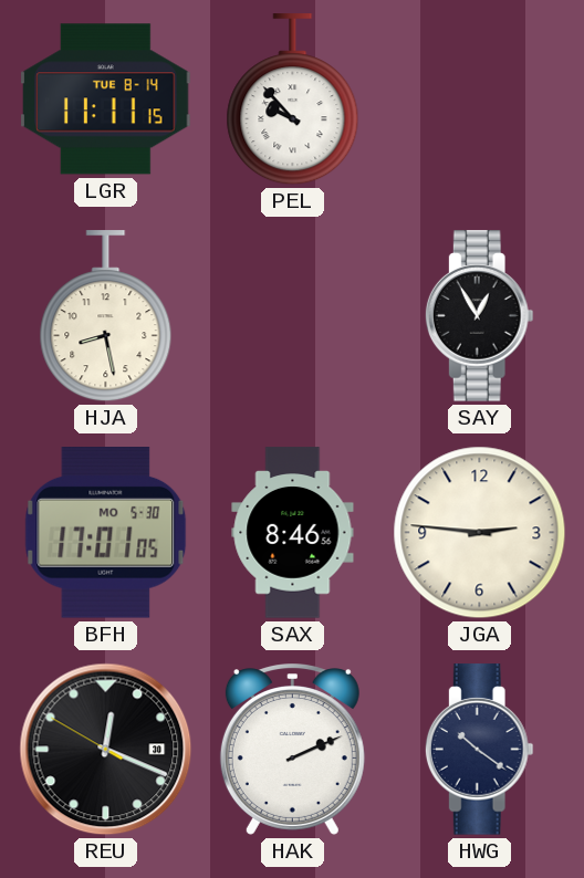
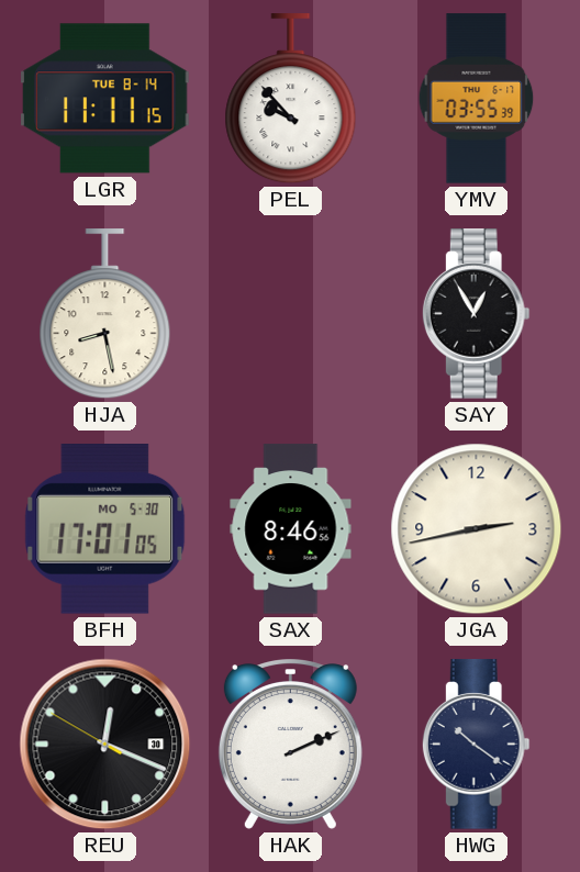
YMV: none -> 03:55
JGA: 2:46 -> 2:43
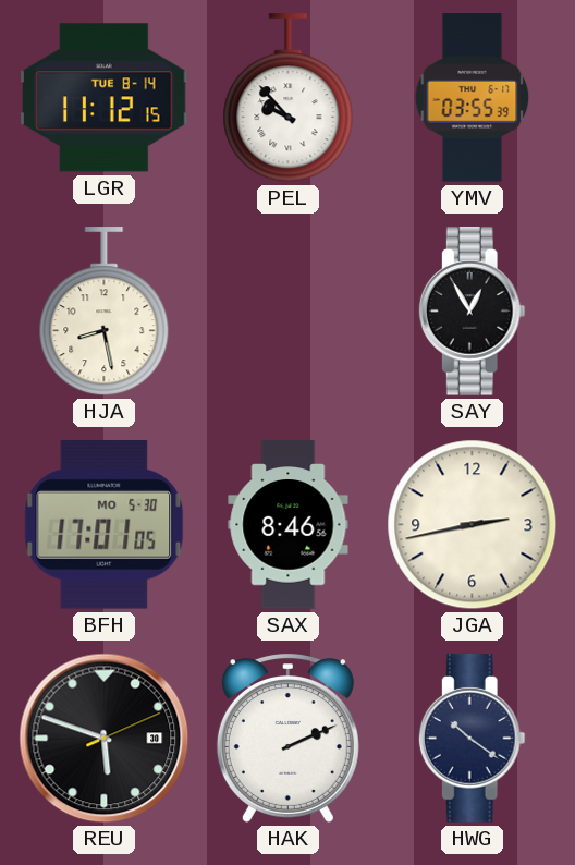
LGR: 11:11 -> 11:12
REU: 12:18 -> 5:48
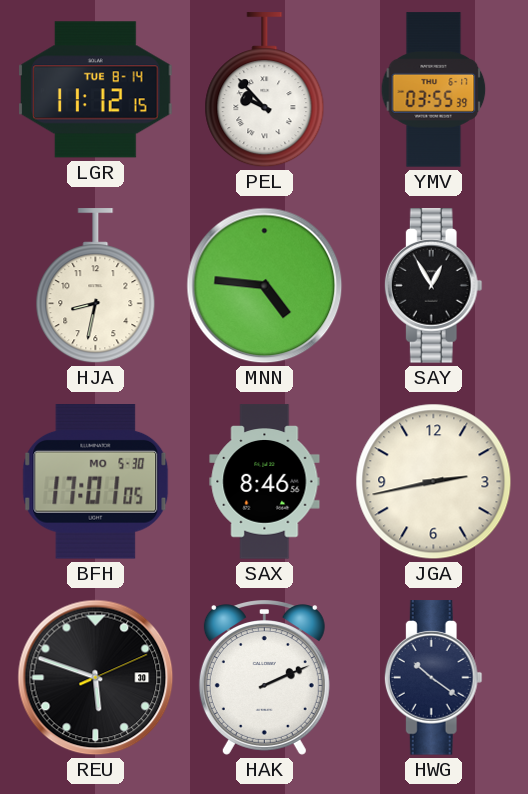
HJA: 8:28 -> 8:32
MNN: none -> 4:46
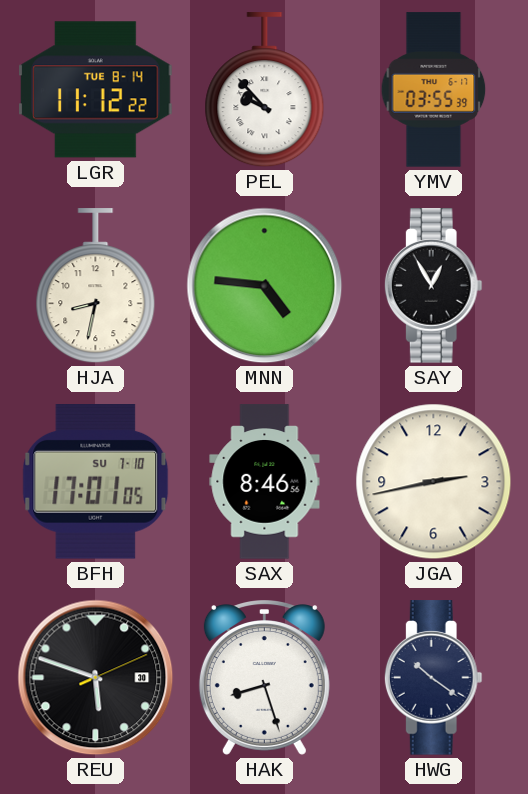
LGR: 11:12:15 -> 11:12:22
BFH date: MO 5-30 -> SU 7-10
HAK: 2:11 -> 8:27
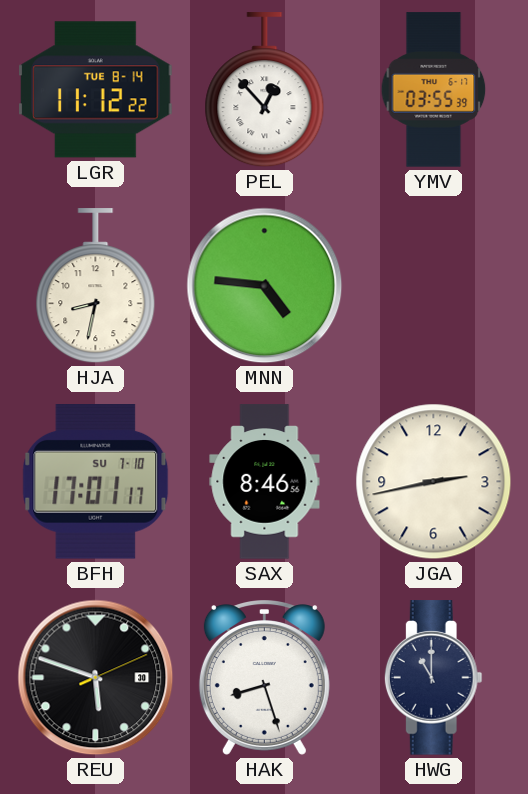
PEL: 9:53 -> 12:53
SAY: 12:55 -> none
BFH: 17:01:05 -> 17:01:17
HWG: 10:21 -> 11:00
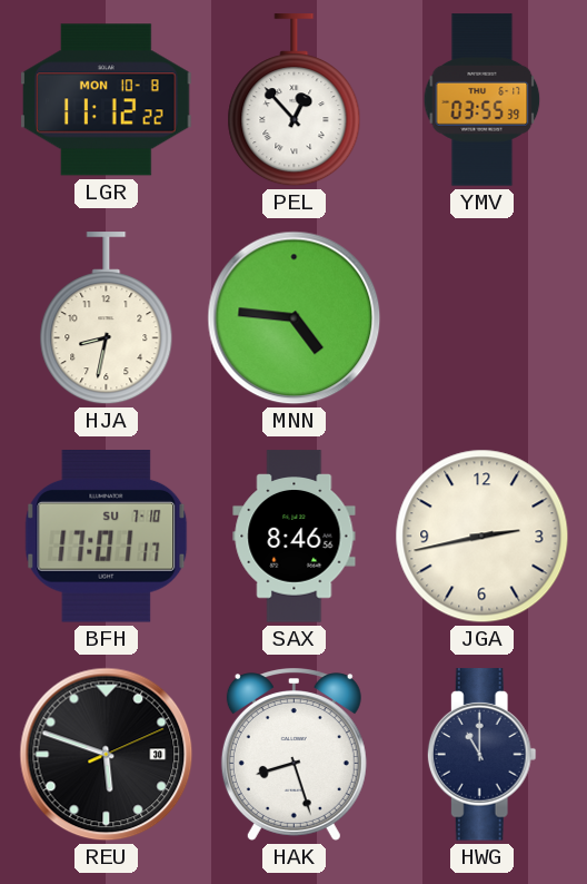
LGR date: TUE 8-14 -> MON 10-8
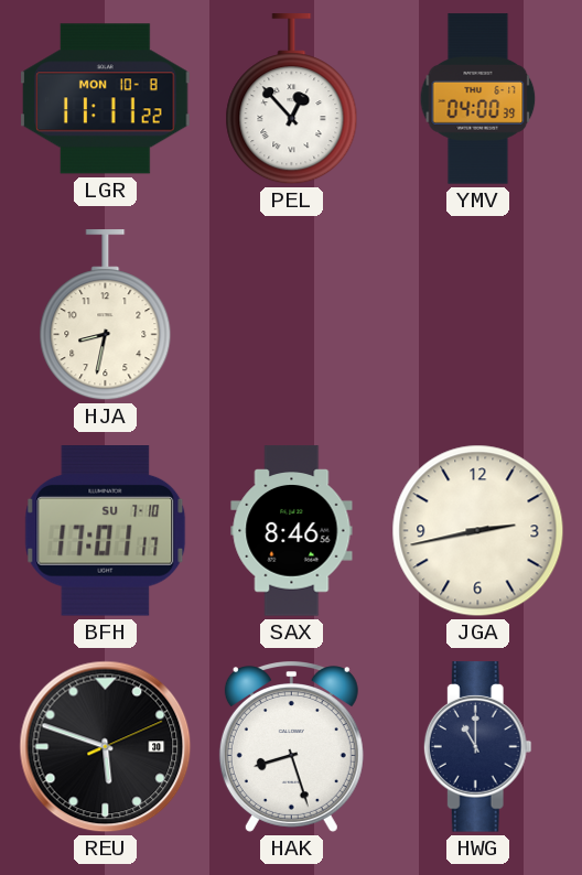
LGR: 11:12 -> 11:11
YMV: 03:55 -> 04:00
MNN: 4:46 -> none
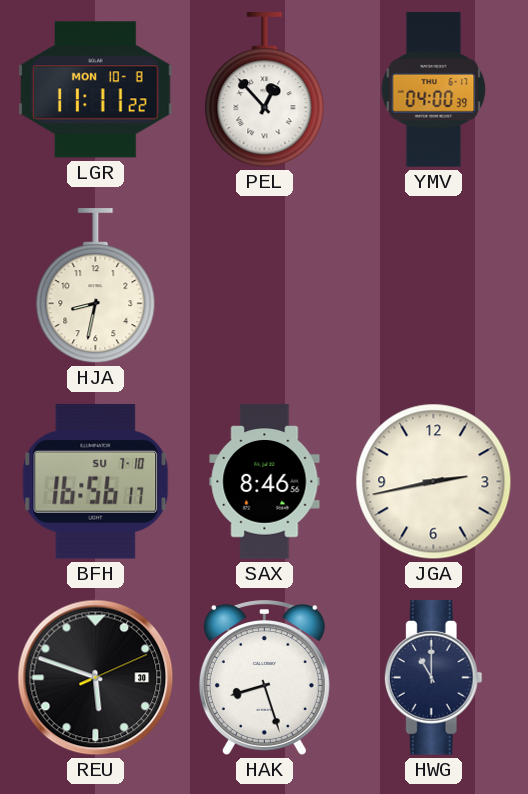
BFH: 17:01 -> 16:56
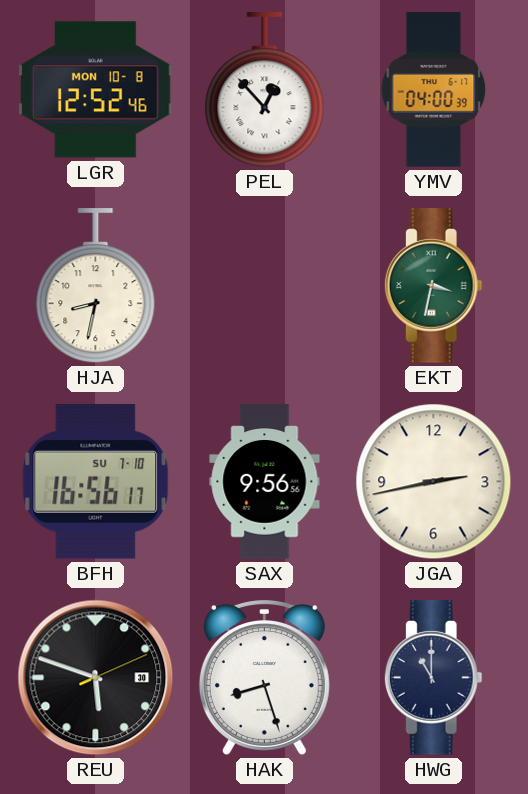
LGR: 11:11 -> 12:52
EKT: none -> 3:32
SAX: 8:46 -> 9:56
